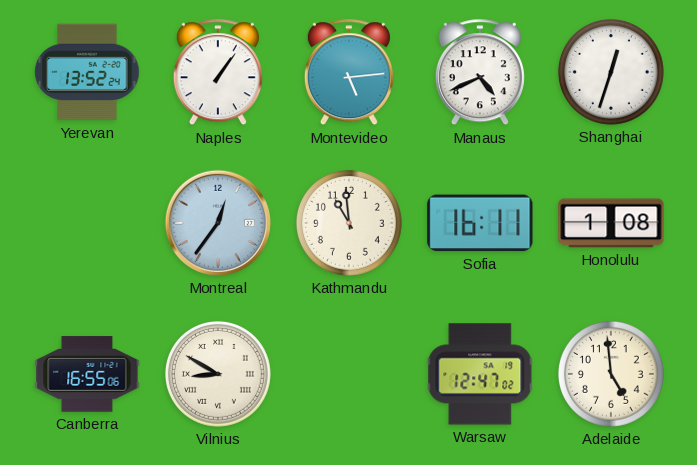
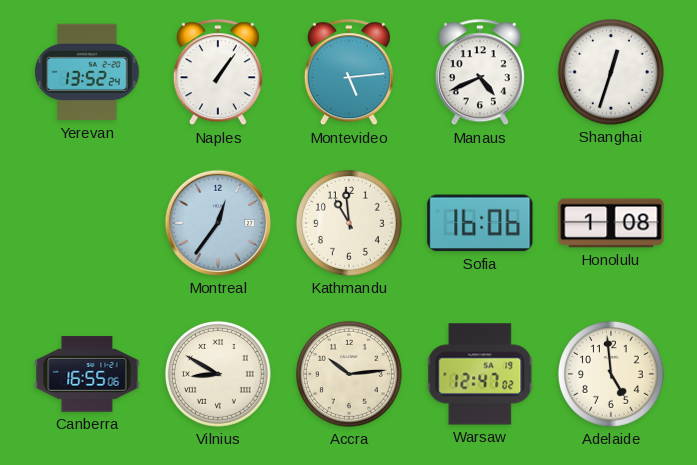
Sofia: 16:11 -> 16:06
Accra: none -> 10:14
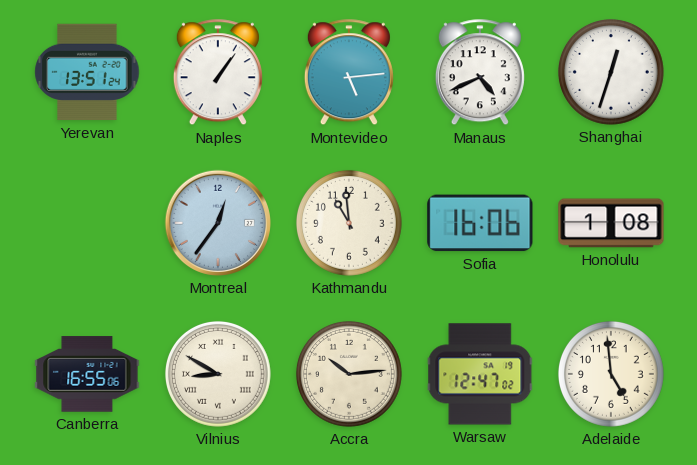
Yerevan: 13:52 -> 13:51
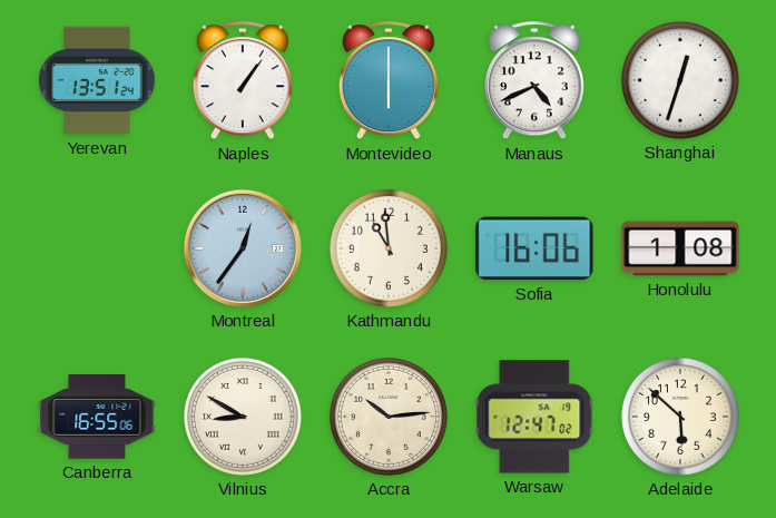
Montevideo: 5:14 -> 6:00
Adelaide: 4:59 -> 5:52
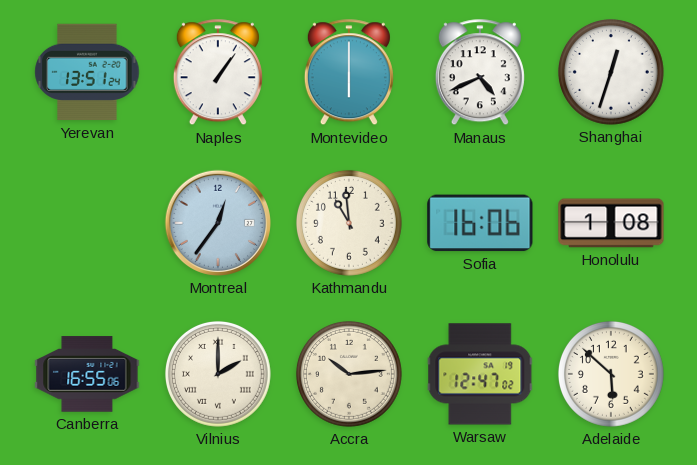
Vilnius: 8:50 -> 2:00
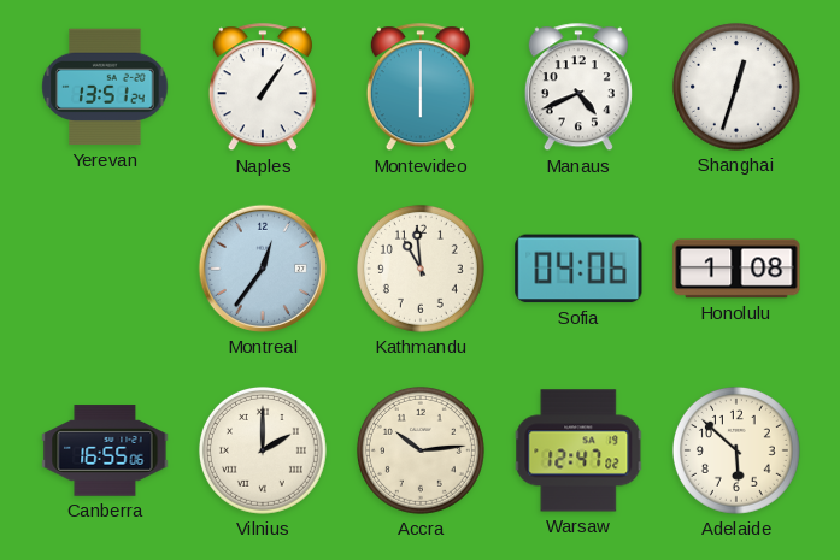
Sofia: 16:06 -> 04:06
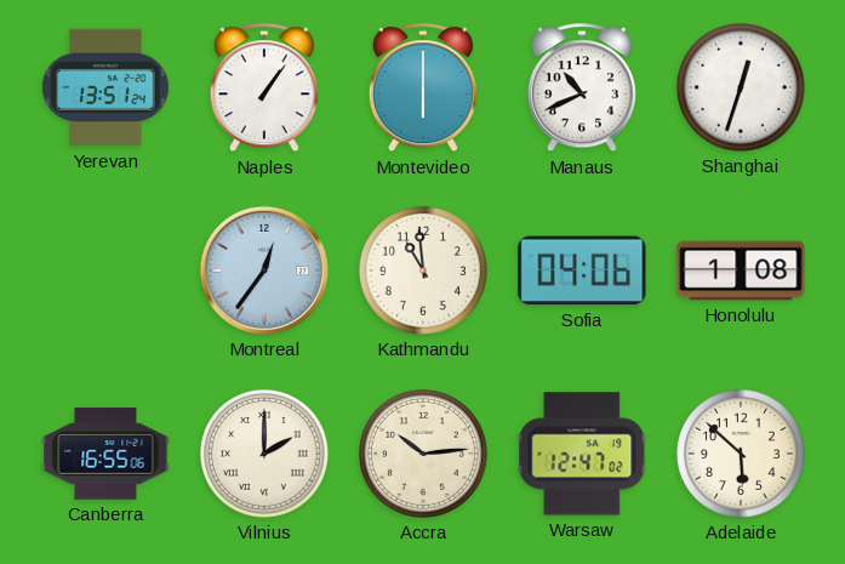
Manaus: 4:41 -> 10:41
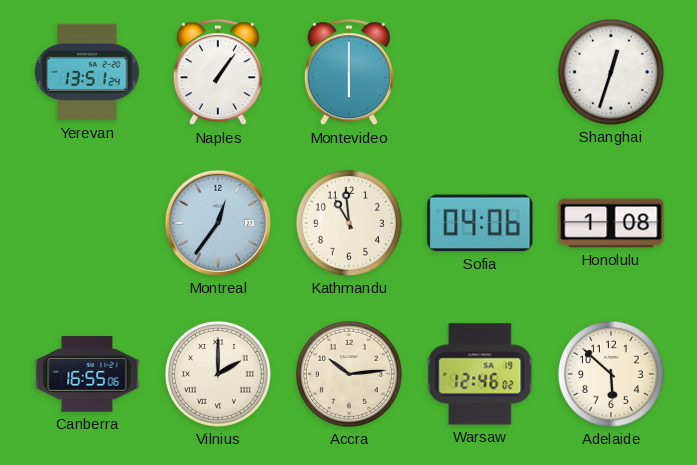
Manaus: 10:41 -> none
Warsaw: 12:47 -> 12:46
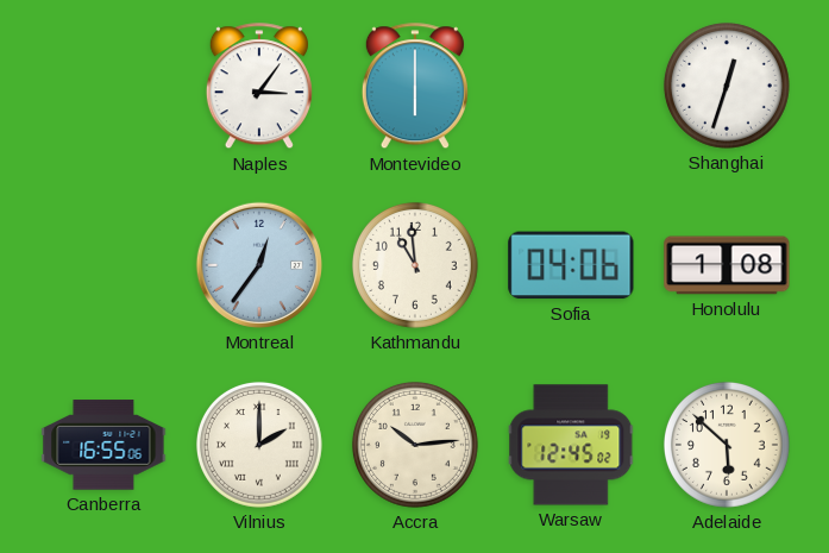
Yerevan: 13:51 -> none
Naples: 1:06 -> 3:06
Warsaw: 12:46 -> 12:45
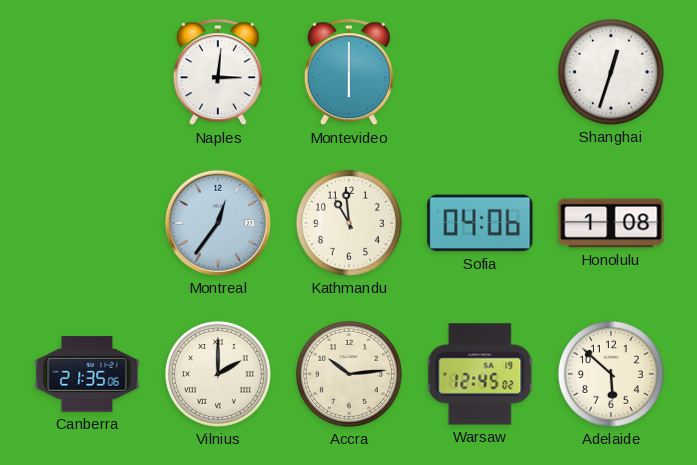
Naples: 3:06 -> 3:01
Canberra: 16:55 -> 21:35
